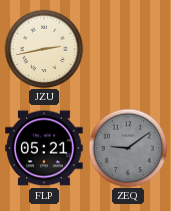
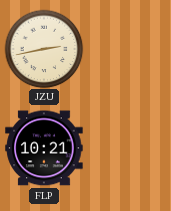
FLP: 05:21 -> 10:21
ZEQ: 9:09 -> none
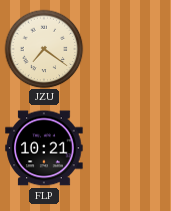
JZU: 2:43 -> 7:21
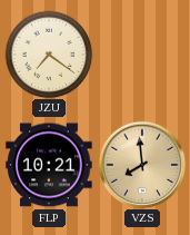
VZS: none -> 7:59
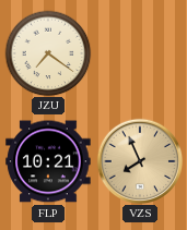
VZS: 7:59 -> 7:56
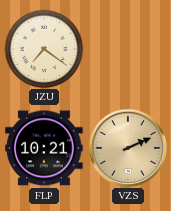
VZS: 7:56 -> 2:11
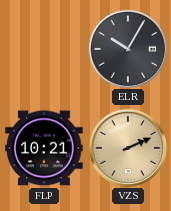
JZU: 7:21 -> none
ELR: none -> 10:05
